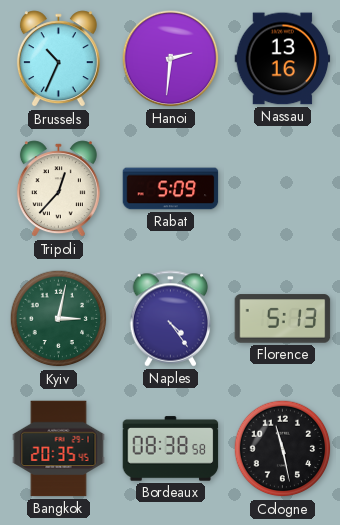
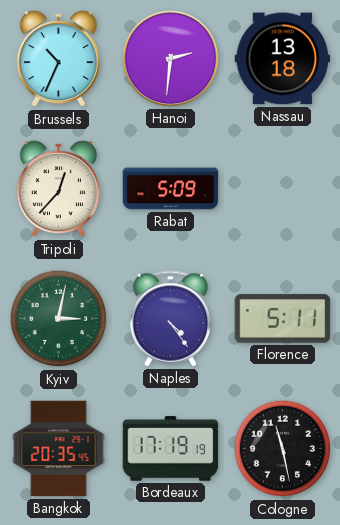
Nassau: 13:16 -> 13:18
Florence: 5:13 -> 5:11
Bordeaux: 08:38 -> 17:19
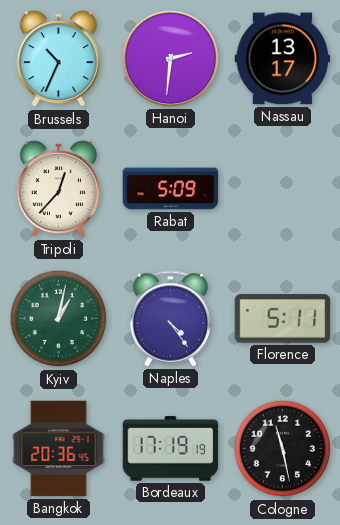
Nassau: 13:18 -> 13:17
Kyiv: 3:02 -> 1:02
Bangkok: 20:35 -> 20:36
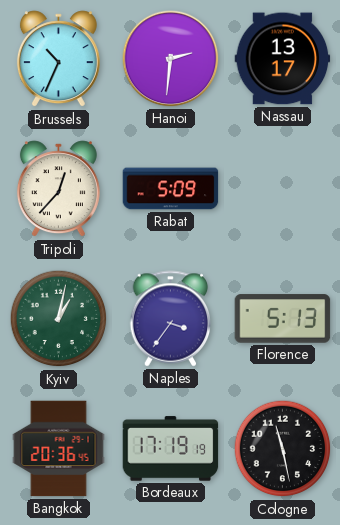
Naples: 4:24 -> 3:36
Florence: 5:11 -> 5:13
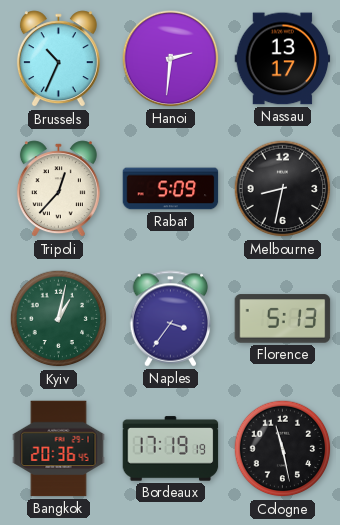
Melbourne: none -> 8:32
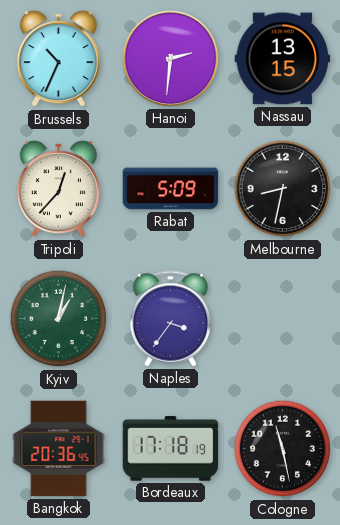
Nassau: 13:17 -> 13:15
Florence: 5:13 -> none
Bordeaux: 17:19 -> 17:18
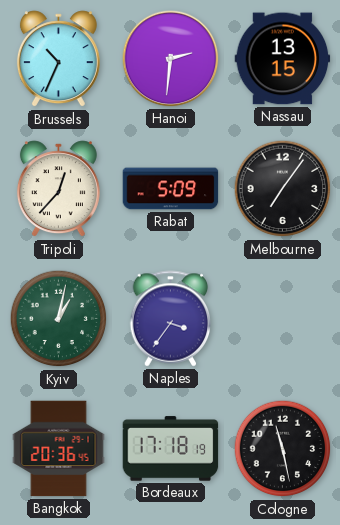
Melbourne: 8:32 -> 7:06
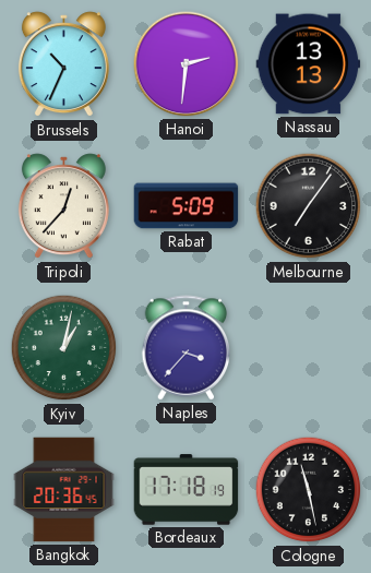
Nassau: 13:15 -> 13:13
Naples: 3:36 -> 3:37
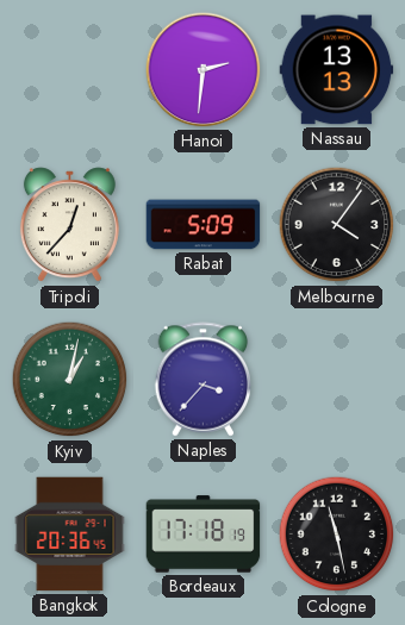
Brussels: 10:34 -> none
Melbourne: 7:06 -> 4:06
